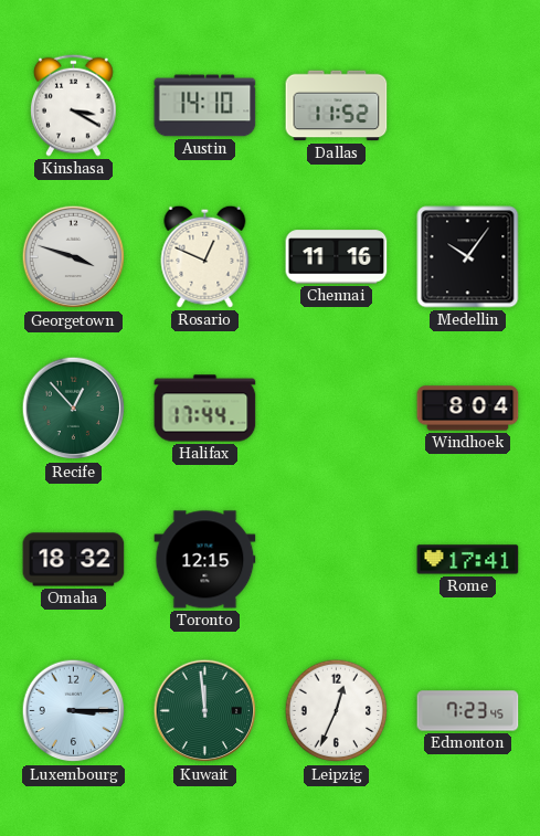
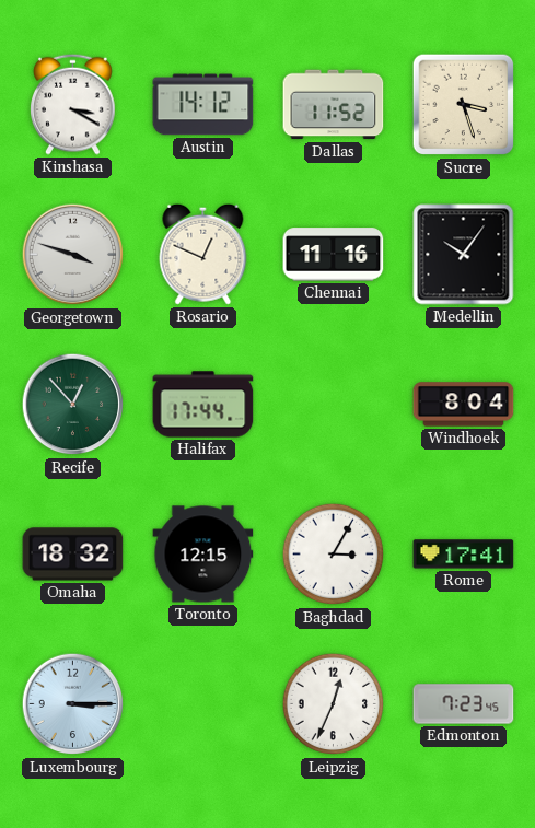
Austin: 14:10 -> 14:12
Sucre: none -> 3:27
Baghdad: none -> 3:05
Kuwait: 11:59 -> none
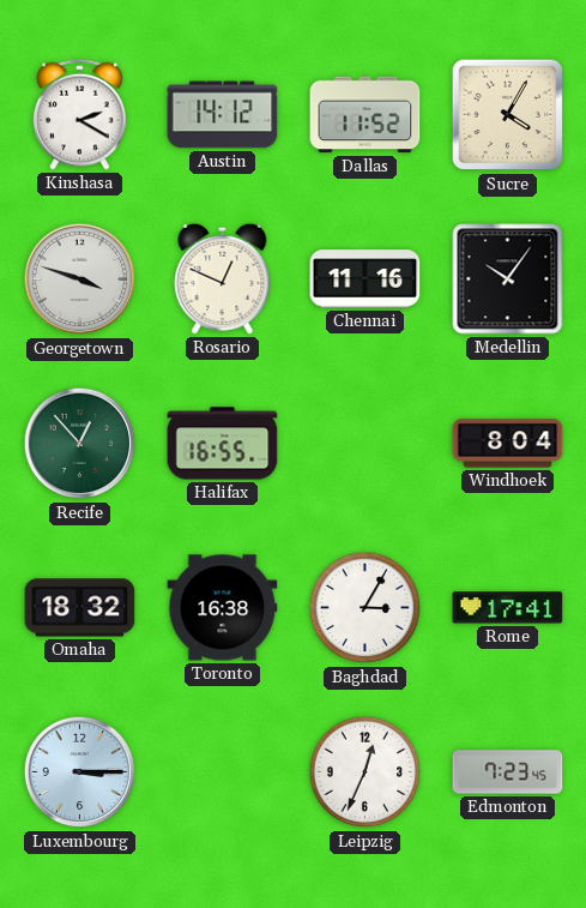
Kinshasa: 3:20 -> 2:20
Sucre: 3:27 -> 4:05
Halifax: 17:44 -> 16:55
Toronto: 12:15 -> 16:38
